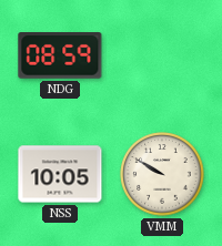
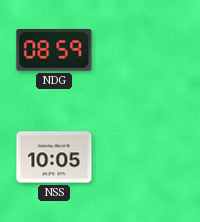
VMM: 9:50 -> none
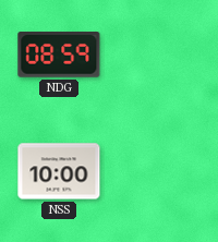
NSS: 10:05 -> 10:00
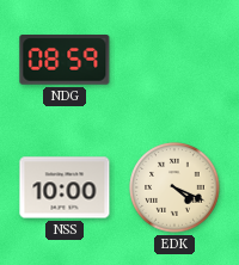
EDK: none -> 4:19
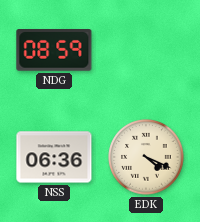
NSS: 10:00 -> 06:36
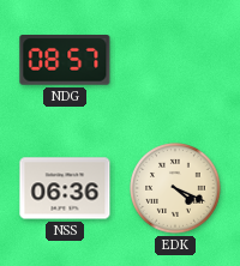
NDG: 08:59 -> 08:57
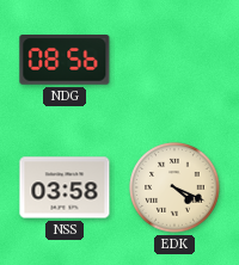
NDG: 08:57 -> 08:56
NSS: 06:36 -> 03:58
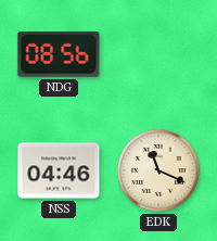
NSS: 03:58 -> 04:46
EDK: 4:19 -> 11:19
